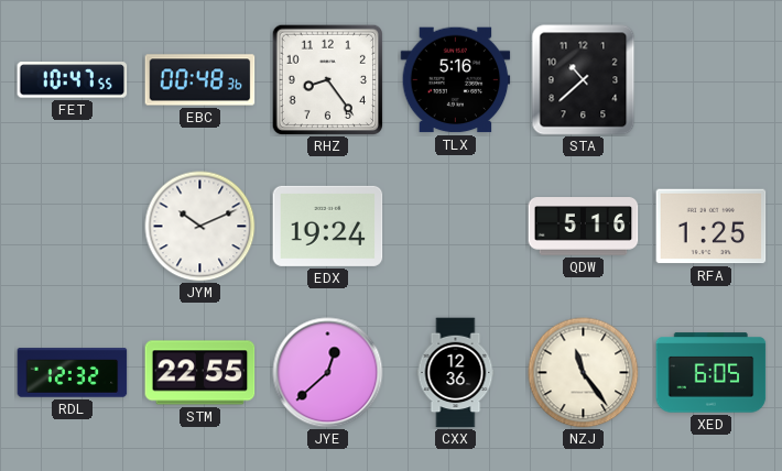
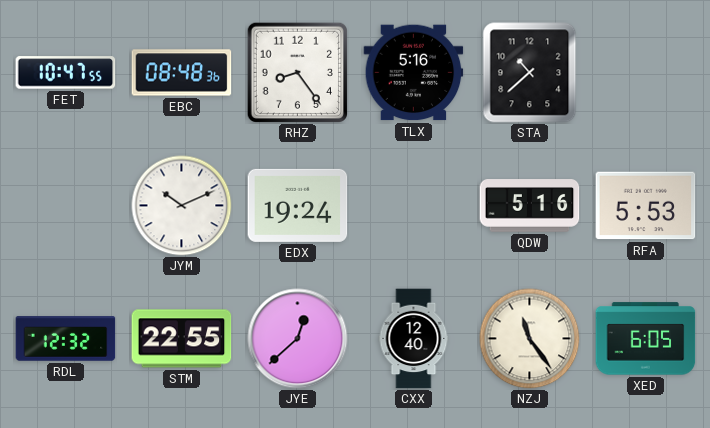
EBC: 00:48 -> 08:48
RFA: 1:25 -> 5:53
CXX: 12:36 -> 12:40
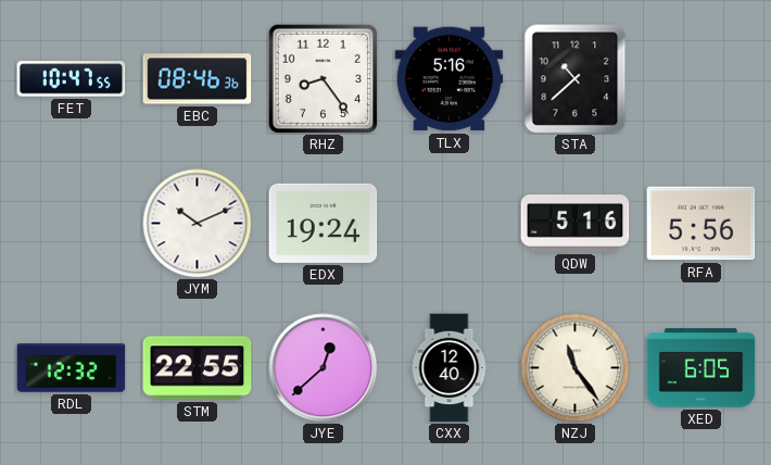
EBC: 08:48 -> 08:46
RFA: 5:53 -> 5:56
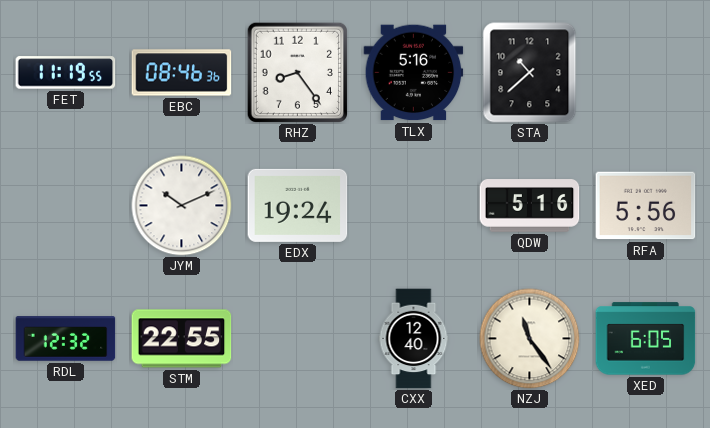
FET: 10:47 -> 11:19
JYE: 12:38 -> none
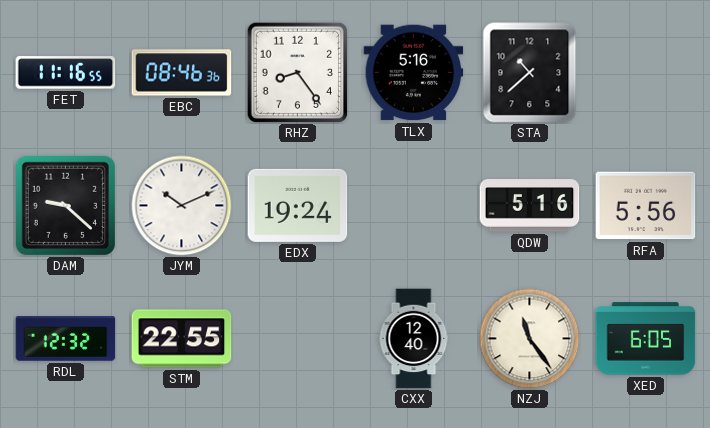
FET: 11:19 -> 11:16
DAM: none -> 9:22
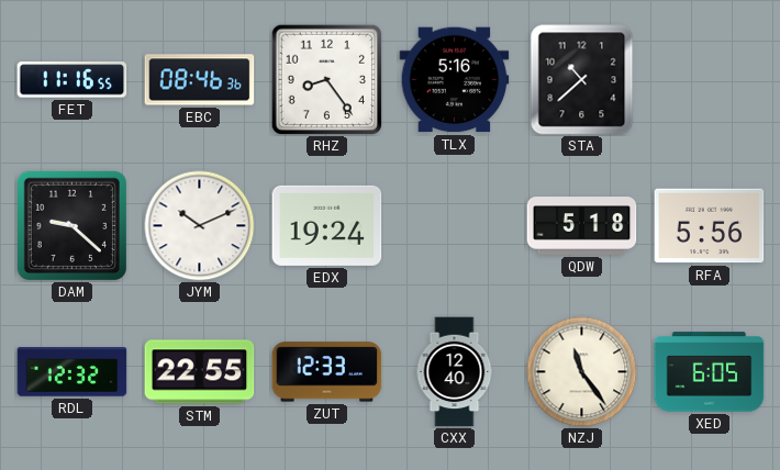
QDW: 5:16 -> 5:18
ZUT: none -> 12:33
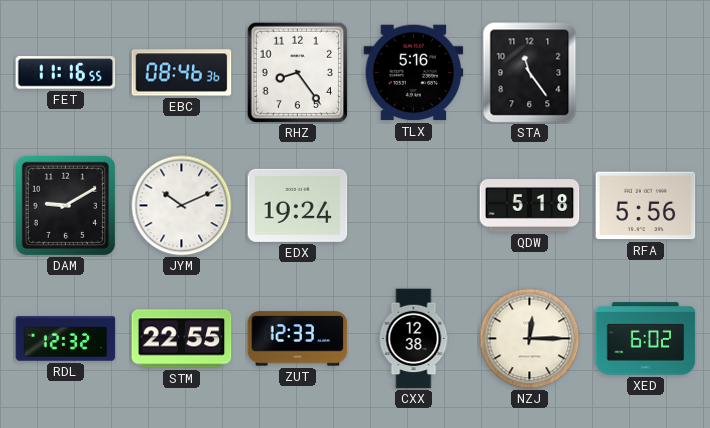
STA: 10:38 -> 11:24
DAM: 9:22 -> 9:10
CXX: 12:40 -> 12:38
NZJ: 11:24 -> 12:15
XED: 6:05 -> 6:02
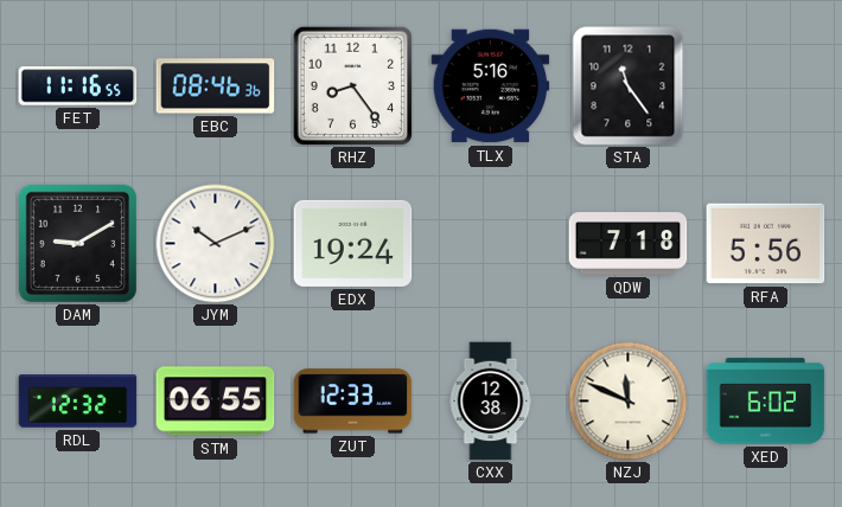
QDW: 5:18 -> 7:18
STM: 22:55 -> 06:55
NZJ: 12:15 -> 11:49
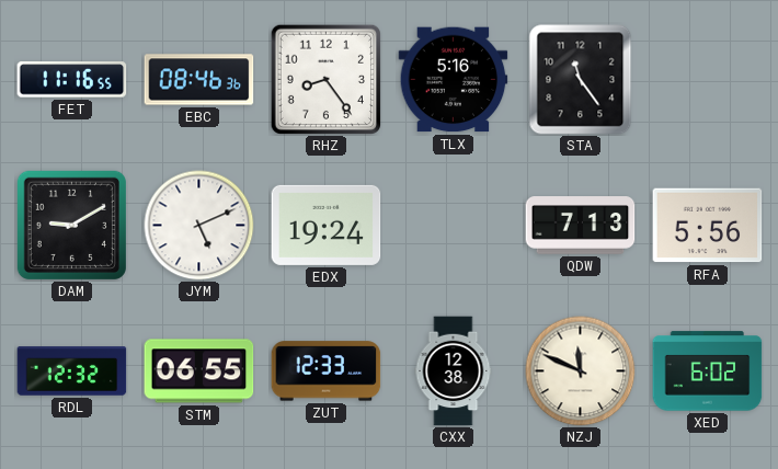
JYM: 10:11 -> 5:11
QDW: 7:18 -> 7:13
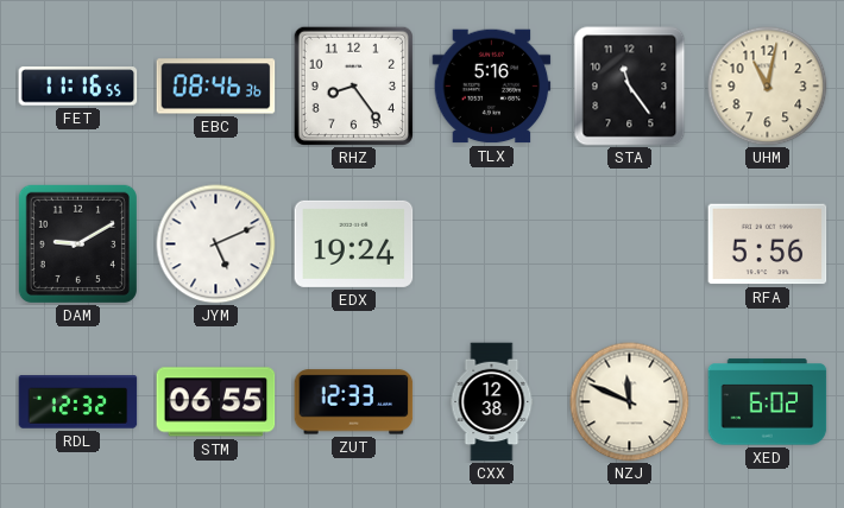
UHM: none -> 11:02
QDW: 7:13 -> none
